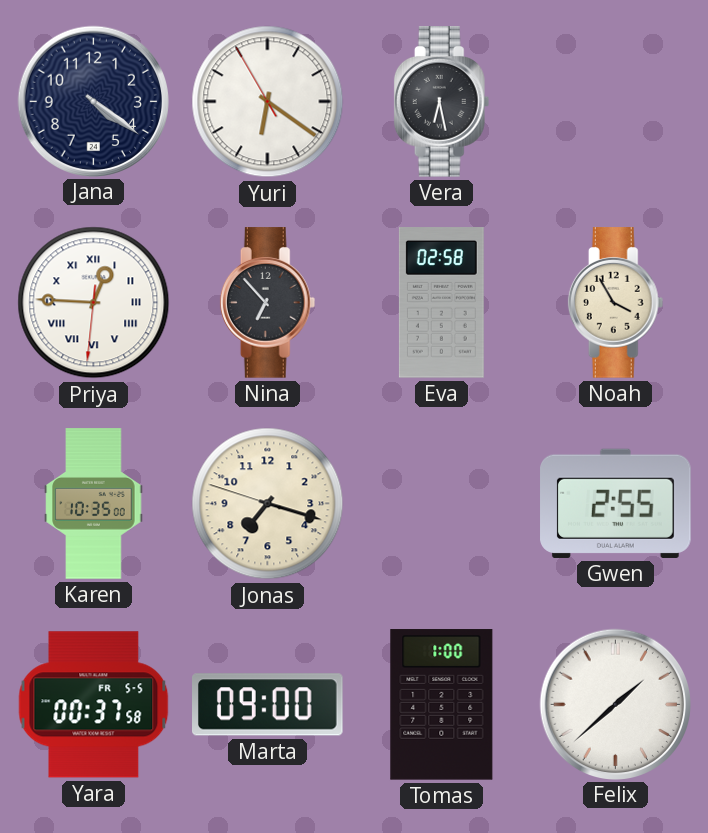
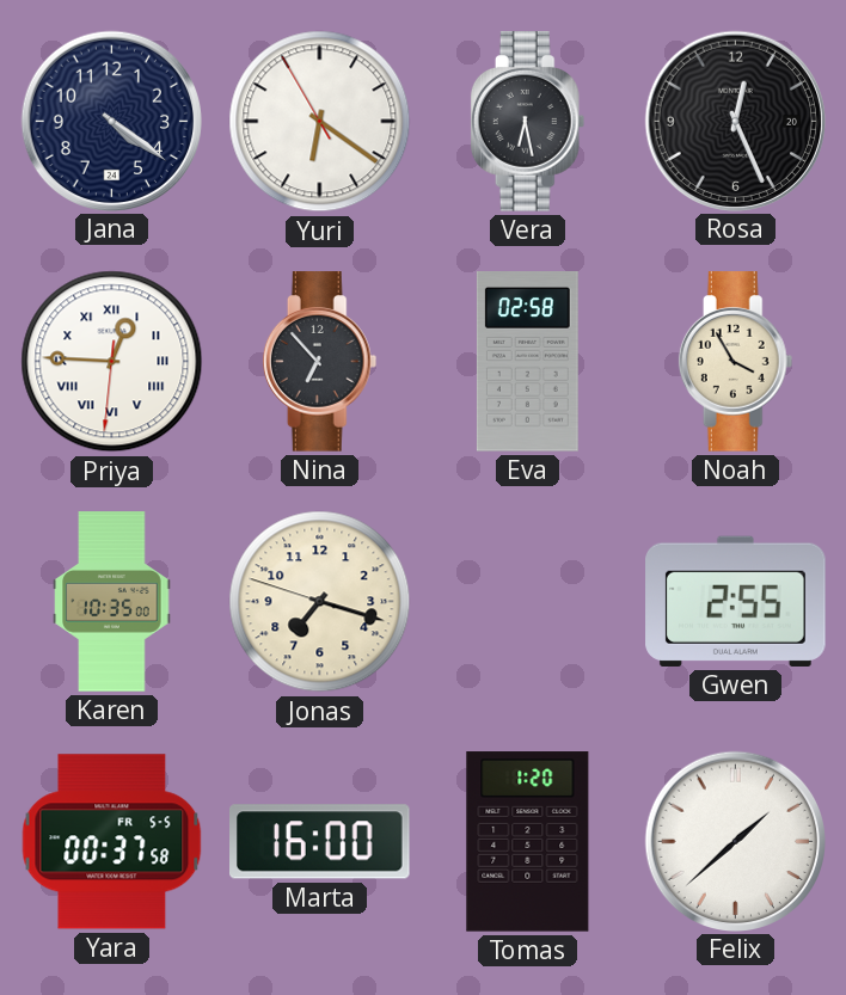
Rosa: none -> 12:26
Marta: 09:00 -> 16:00
Tomas: 1:00 -> 1:20
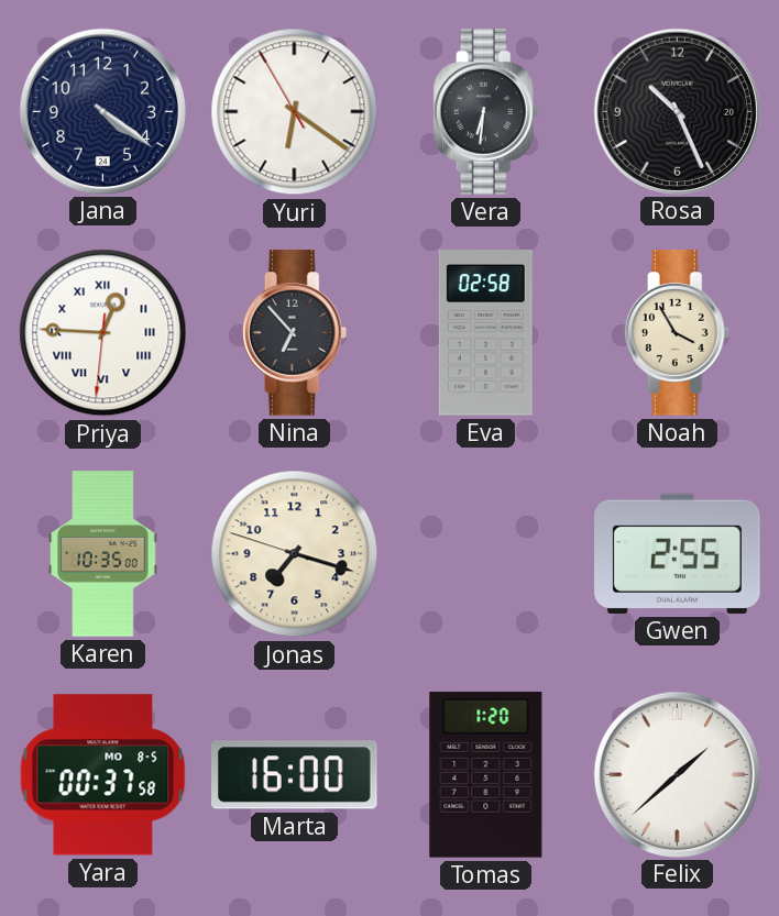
Vera: 6:28 -> 6:31
Rosa: 12:26 -> 10:26
Yara date: FR 5-5 -> MO 8-5
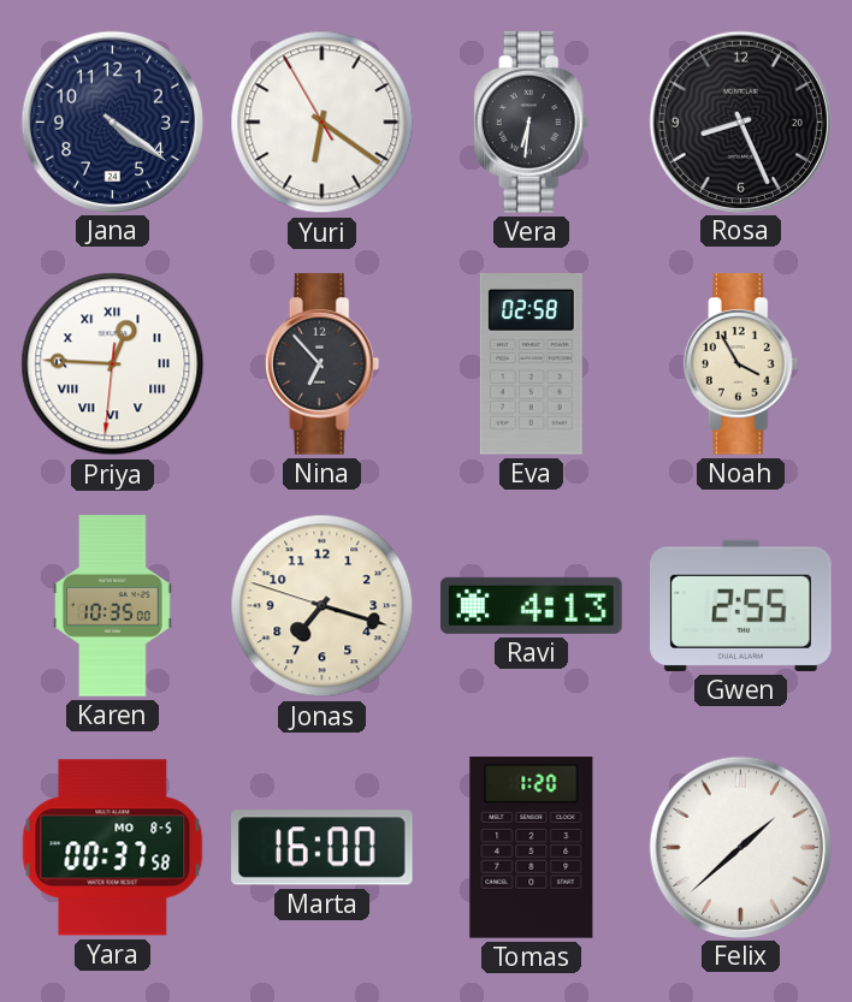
Rosa: 10:26 -> 8:26
Ravi: none -> 4:13
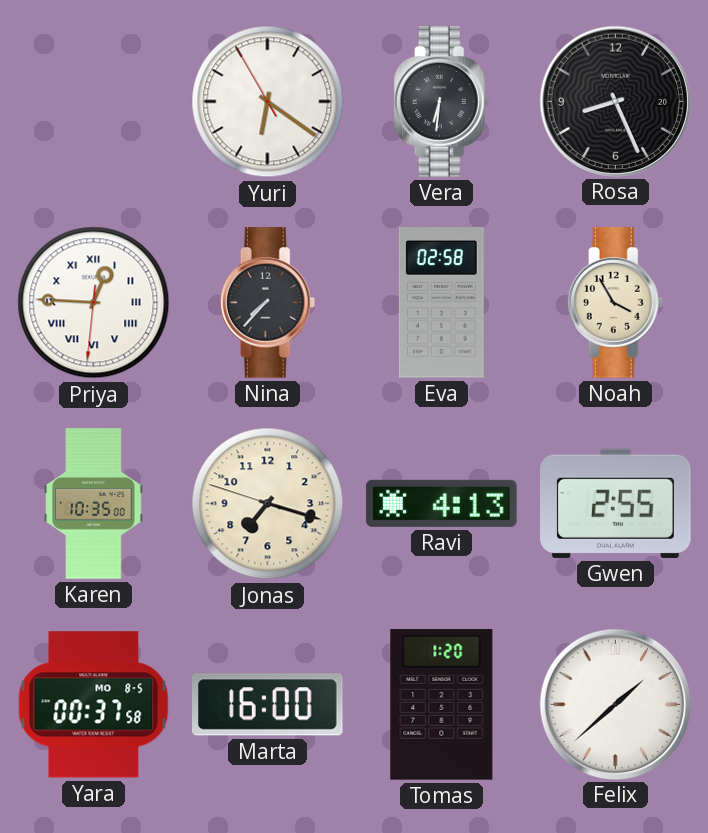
Jana: 4:21 -> none
Nina: 6:53 -> 7:37
